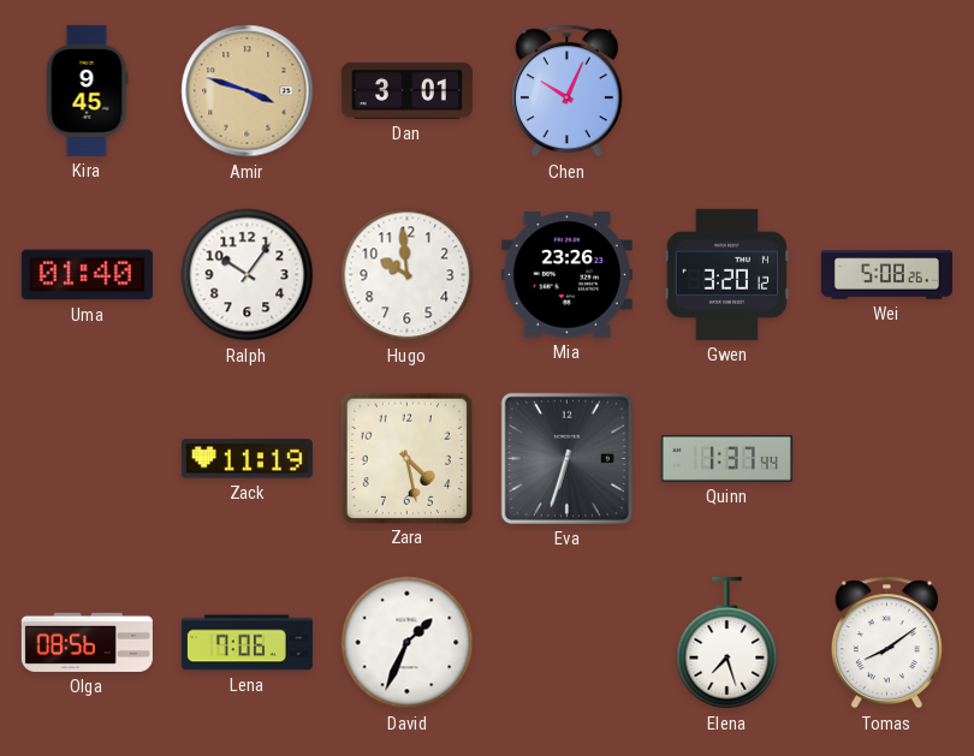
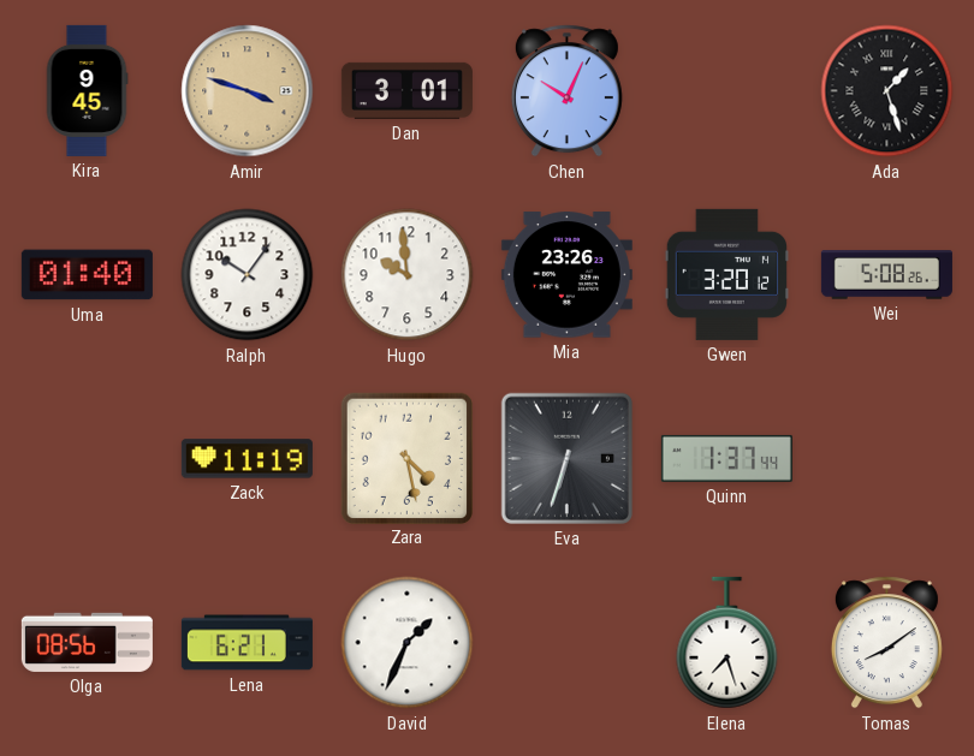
Ada: none -> 1:27
Lena: 7:06 -> 6:21
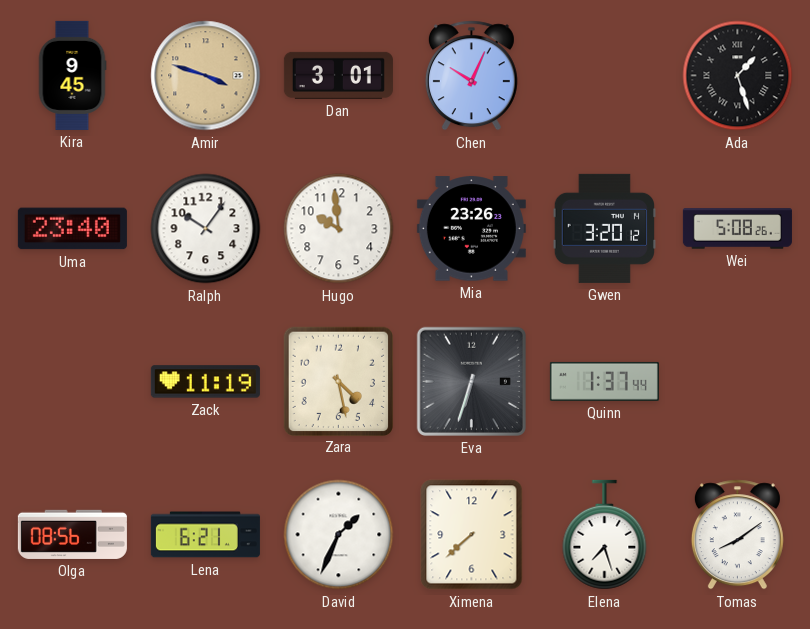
Uma: 01:40 -> 23:40
Ximena: none -> 7:38
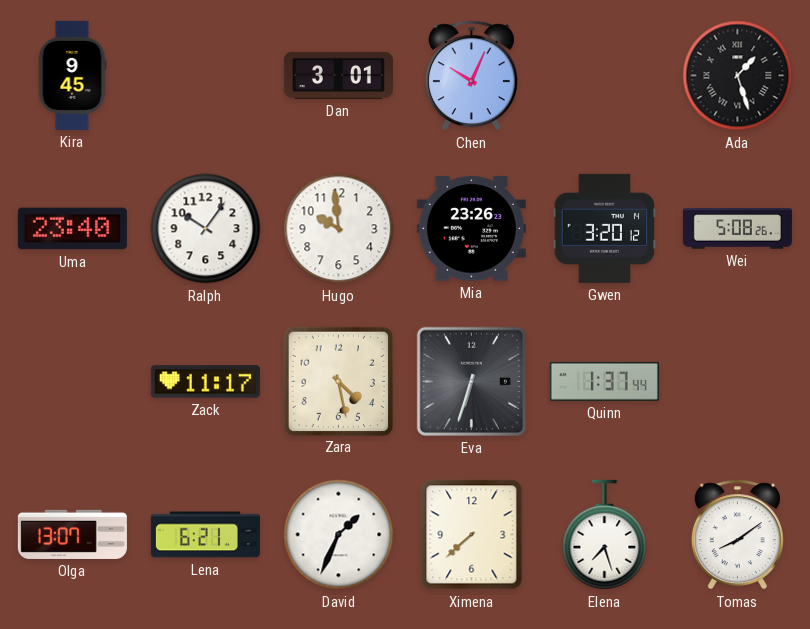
Amir: 3:48 -> none
Zack: 11:19 -> 11:17
Olga: 08:56 -> 13:07
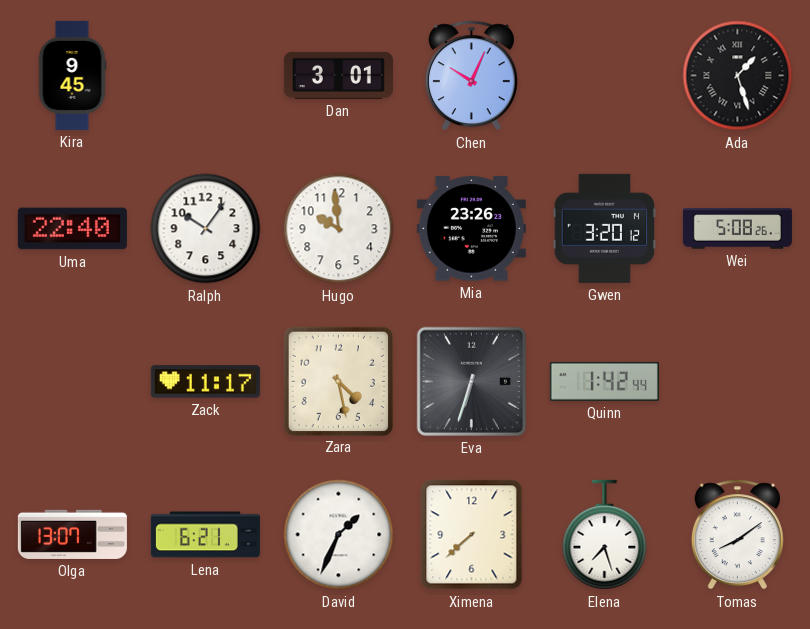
Uma: 23:40 -> 22:40
Quinn: 1:37 -> 1:42
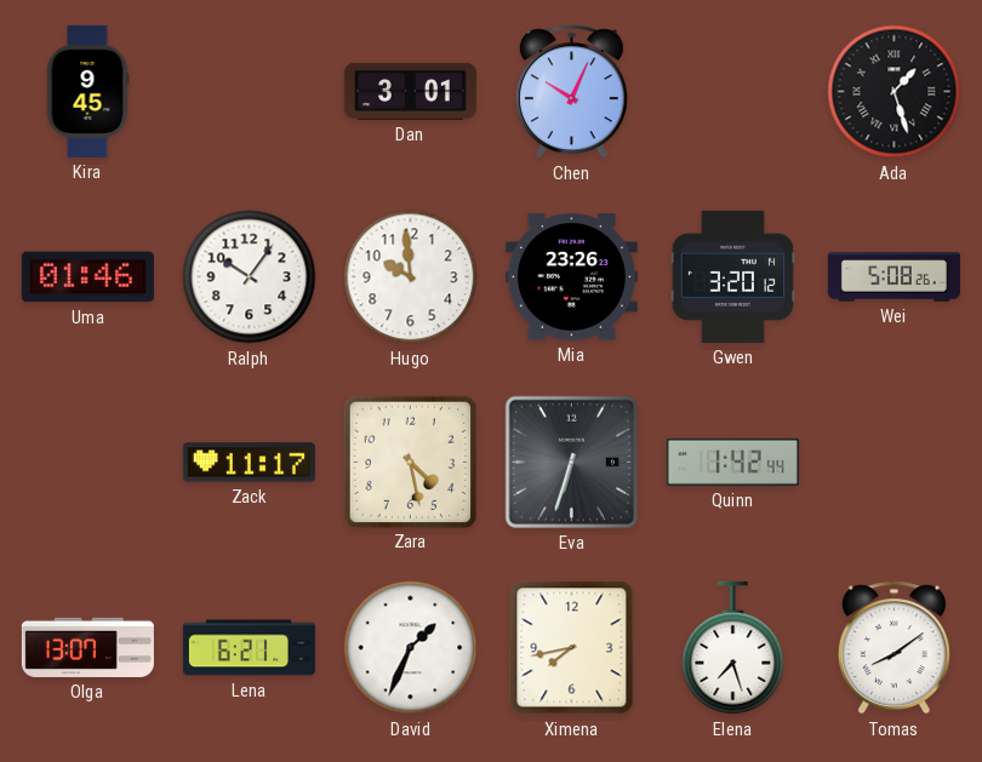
Uma: 22:40 -> 01:46
Ximena: 7:38 -> 7:43
